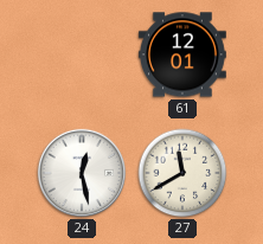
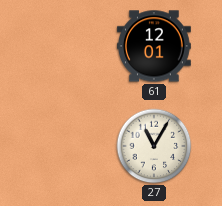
24: 12:28 -> none
27: 11:40 -> 11:05
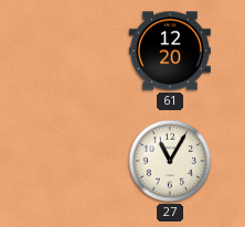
61: 12:01 -> 12:20
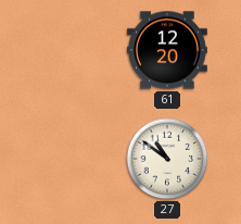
27: 11:05 -> 10:51
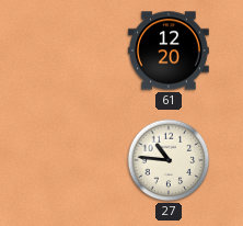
27: 10:51 -> 10:46
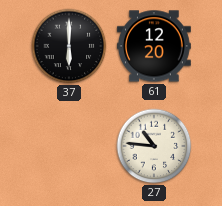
37: none -> 6:00
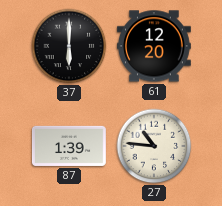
87: none -> 1:39
